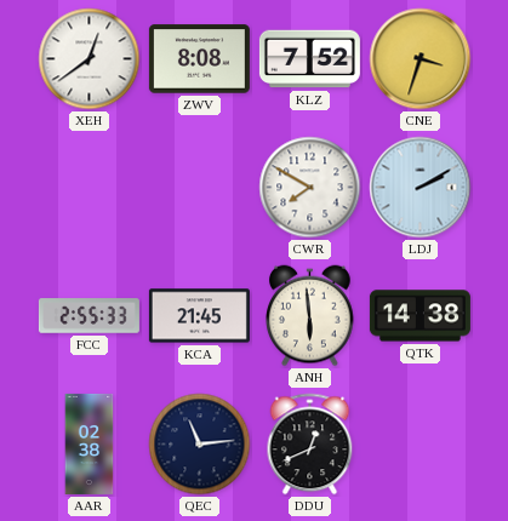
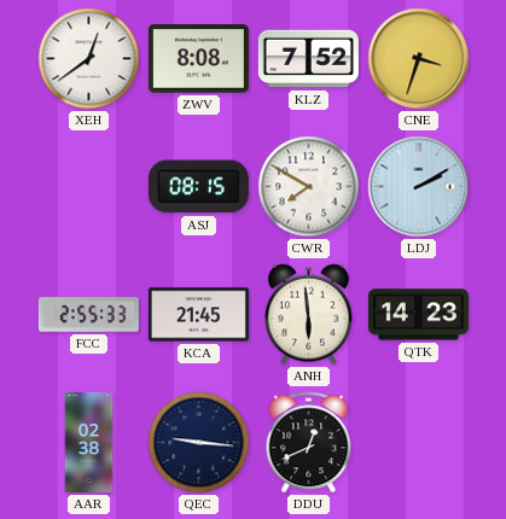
ASJ: none -> 08:15
QTK: 14:38 -> 14:23
QEC: 11:14 -> 9:16
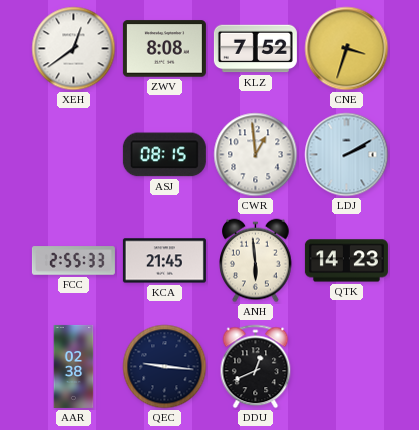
CWR: 7:50 -> 12:59
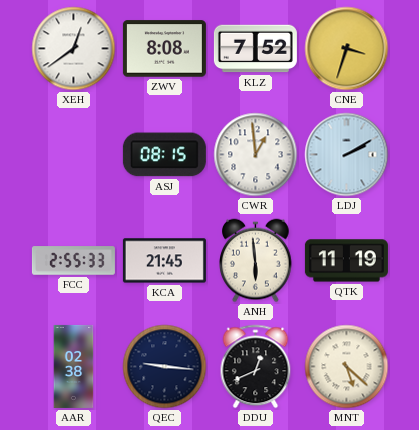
QTK: 14:23 -> 11:19
MNT: none -> 5:22
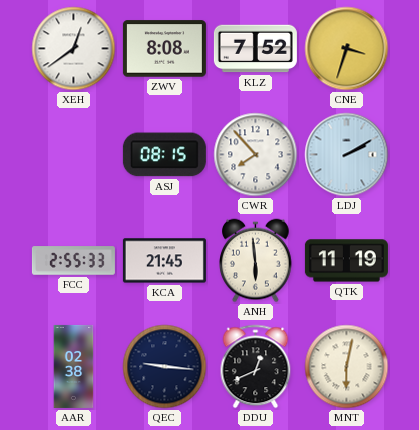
CWR: 12:59 -> 7:53
MNT: 5:22 -> 6:02
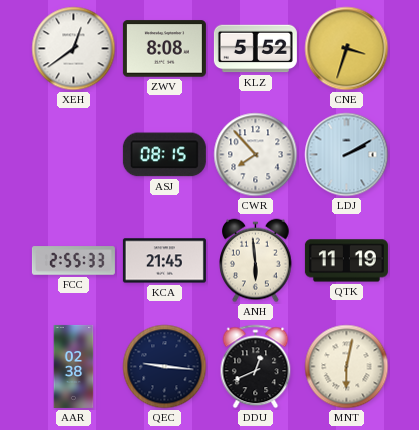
KLZ: 7:52 -> 5:52
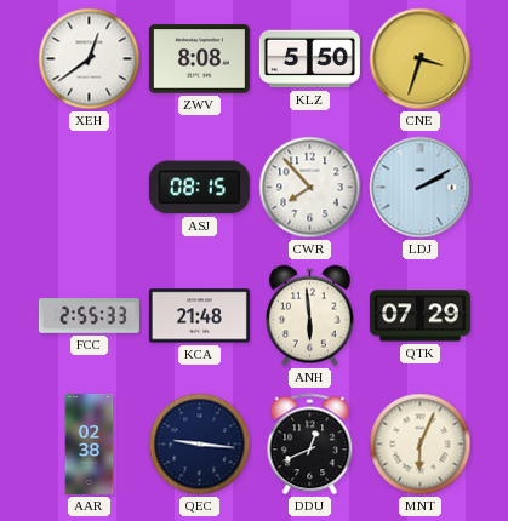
KLZ: 5:52 -> 5:50
KCA: 21:45 -> 21:48
QTK: 11:19 -> 07:29
MNT: 6:02 -> 6:04
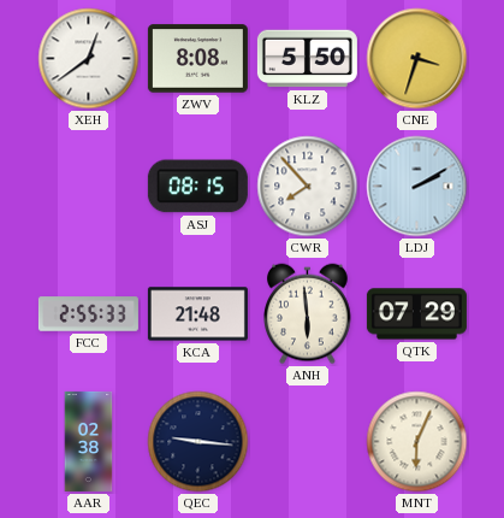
DDU: 12:41 -> none
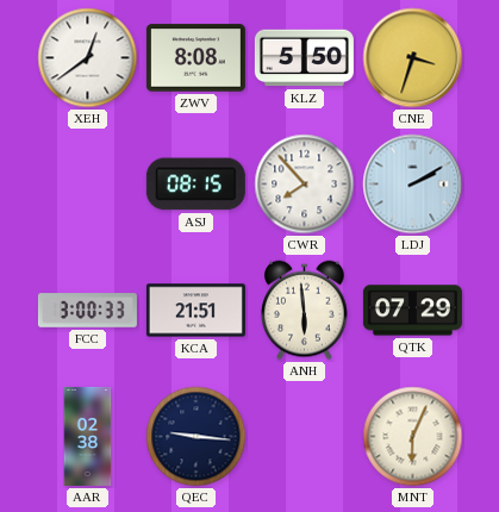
FCC: 2:55 -> 3:00
KCA: 21:48 -> 21:51
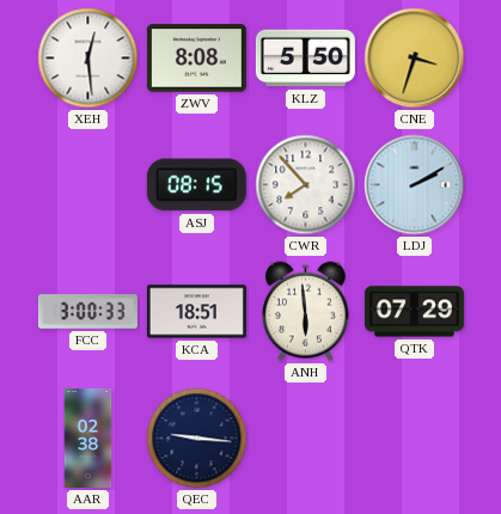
XEH: 12:39 -> 12:29
KCA: 21:51 -> 18:51
MNT: 6:04 -> none
